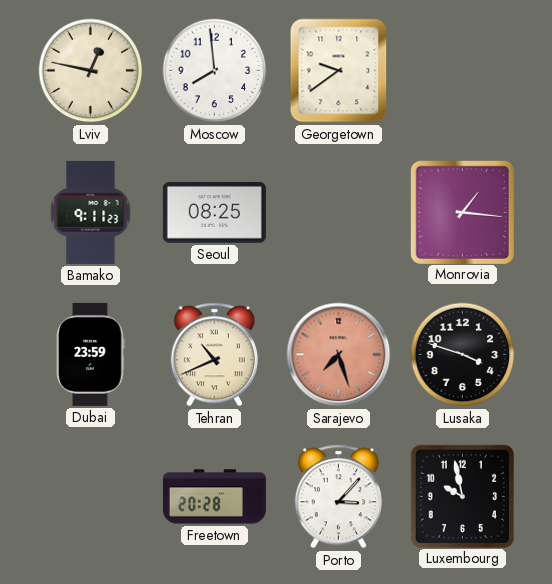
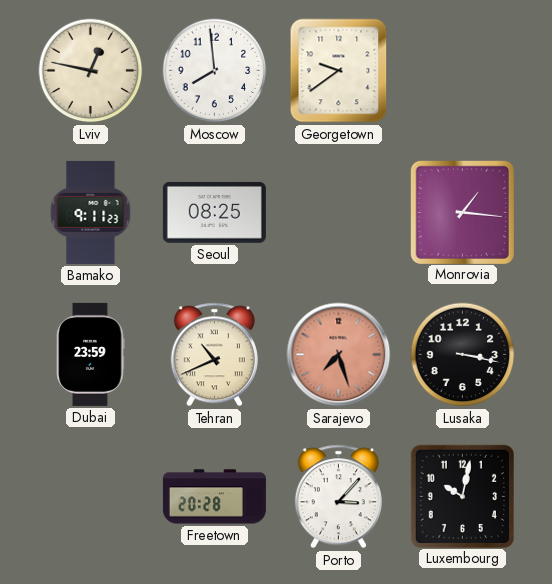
Lusaka: 3:48 -> 3:17
Luxembourg: 9:58 -> 10:02
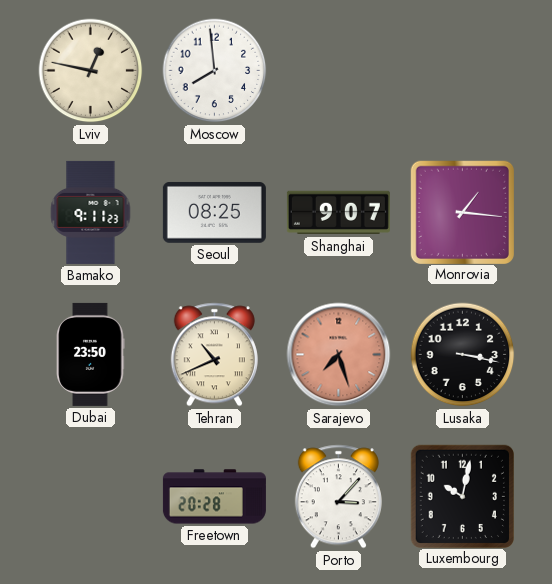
Georgetown: 9:39 -> none
Shanghai: none -> 9:07
Dubai: 23:59 -> 23:50
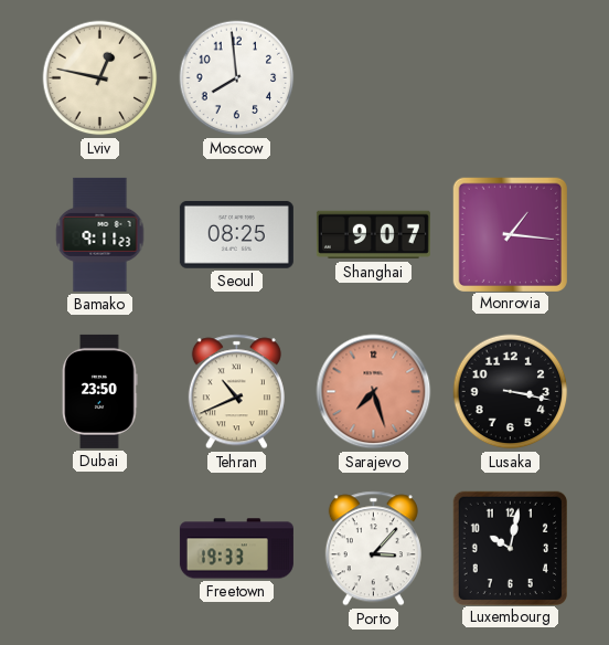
Freetown: 20:28 -> 19:33
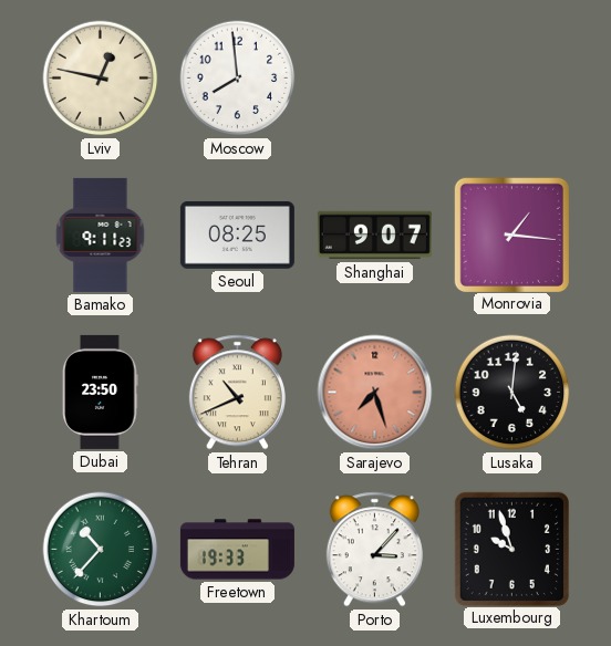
Lusaka: 3:17 -> 5:01
Khartoum: none -> 10:37
Luxembourg: 10:02 -> 9:57
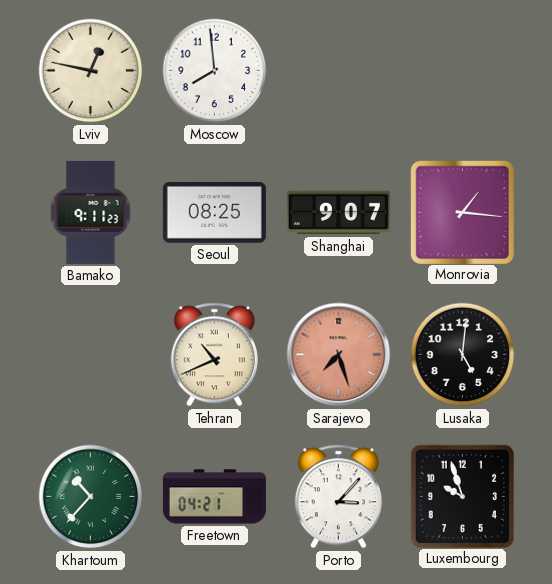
Dubai: 23:50 -> none
Freetown: 19:33 -> 04:21
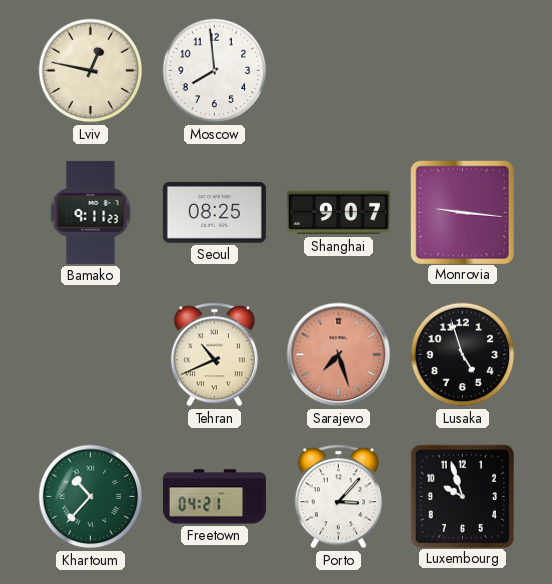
Monrovia: 1:16 -> 9:16
Lusaka: 5:01 -> 4:57
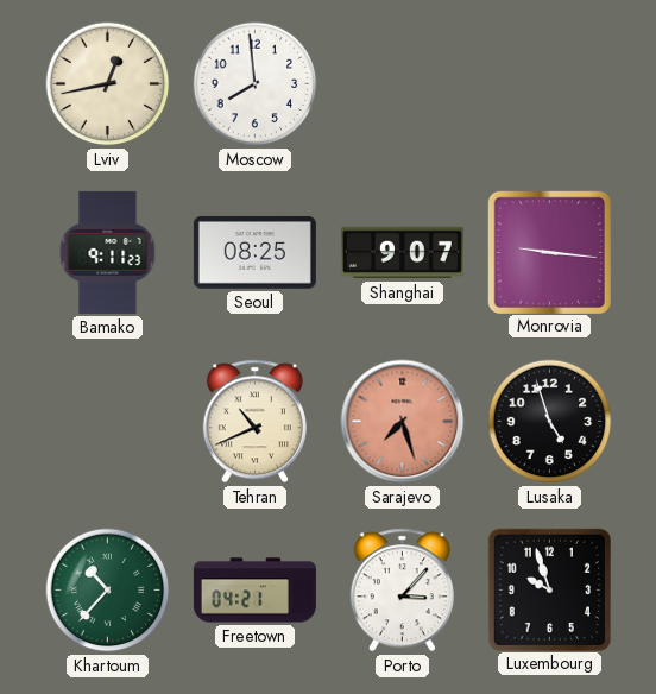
Lviv: 12:47 -> 12:43
